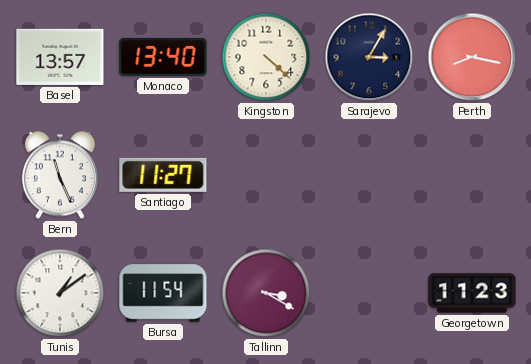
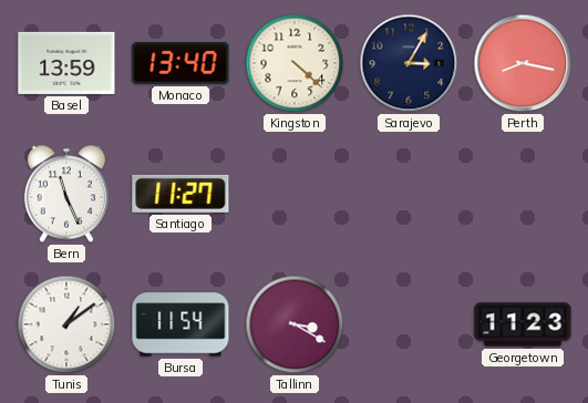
Basel: 13:57 -> 13:59
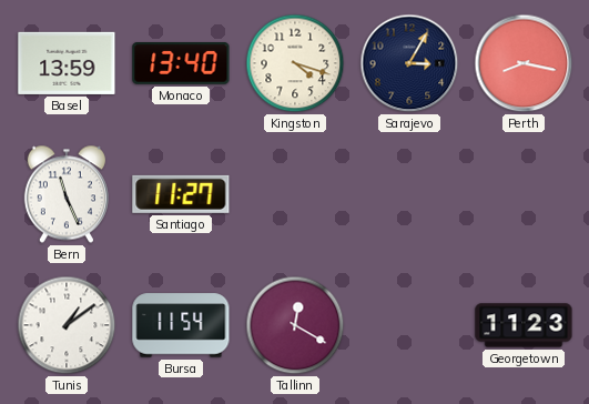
Kingston: 4:22 -> 4:18
Tallinn: 3:20 -> 12:20
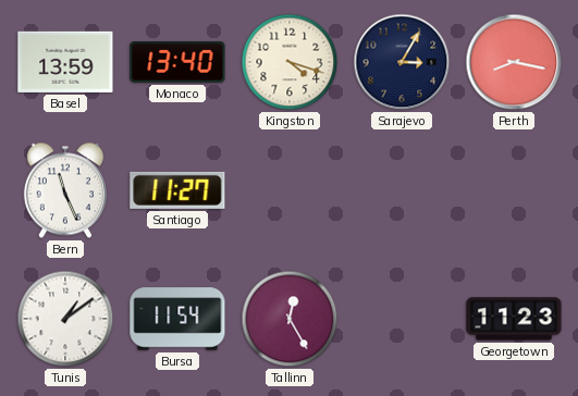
Tallinn: 12:20 -> 12:25
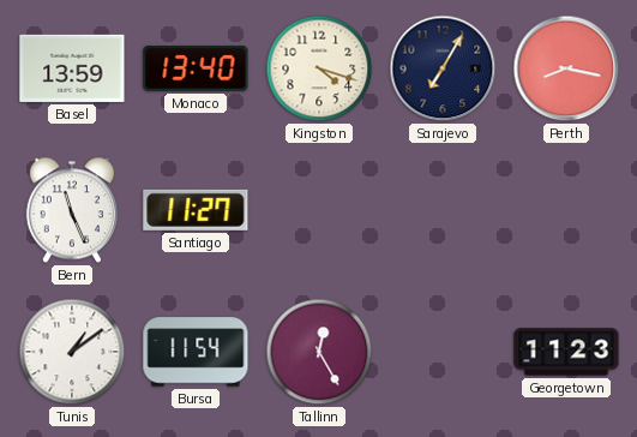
Sarajevo: 3:05 -> 7:05
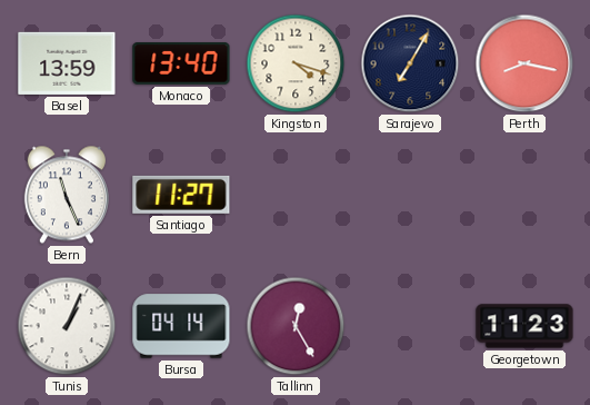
Tunis: 1:09 -> 1:04
Bursa: 11:54 -> 04:14
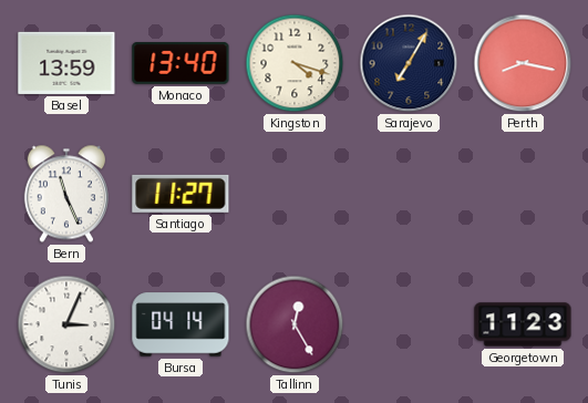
Tunis: 1:04 -> 3:04
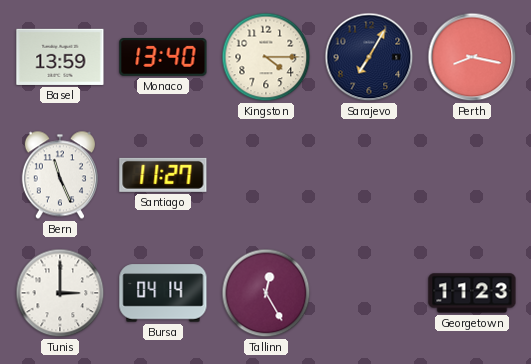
Kingston: 4:18 -> 4:15
Tunis: 3:04 -> 3:00
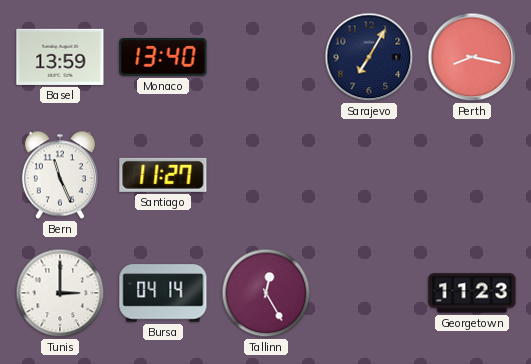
Kingston: 4:15 -> none
